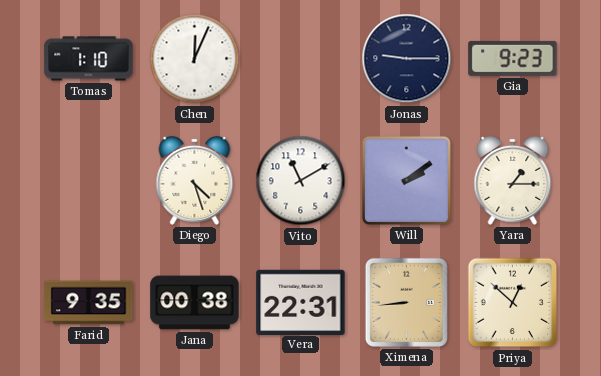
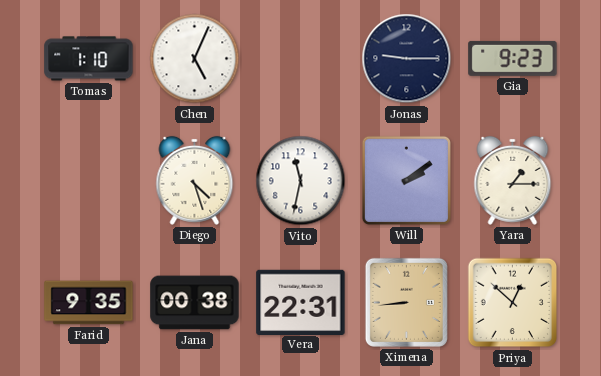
Chen: 12:04 -> 5:04
Vito: 11:10 -> 11:32
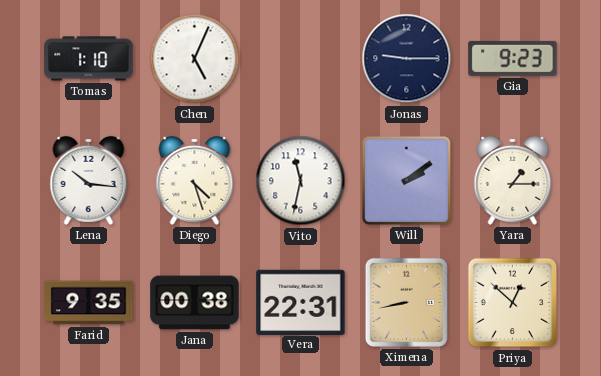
Lena: none -> 10:16
Ximena: 8:44 -> 8:43
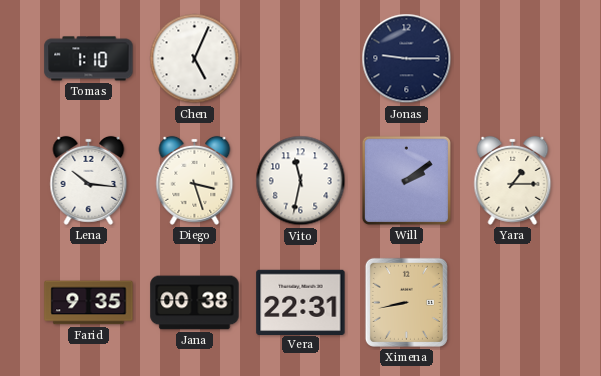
Gia: 9:23 -> none
Diego: 4:27 -> 3:27
Priya: 12:52 -> none
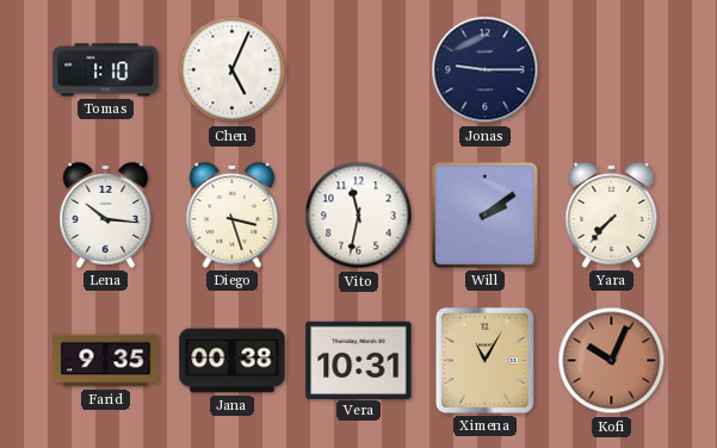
Yara: 1:15 -> 7:37
Vera: 22:31 -> 10:31
Ximena: 8:43 -> 11:05
Kofi: none -> 10:04
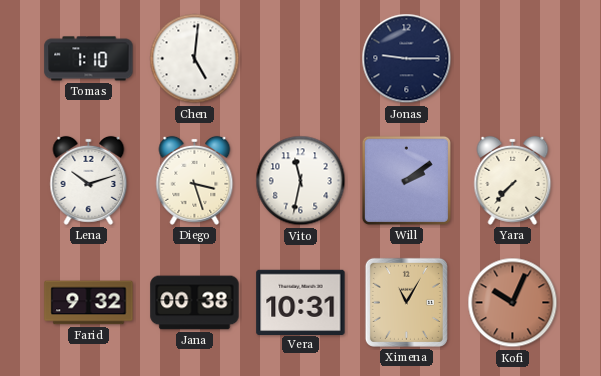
Chen: 5:04 -> 5:01
Lena: 10:16 -> 10:12
Farid: 9:35 -> 9:32
